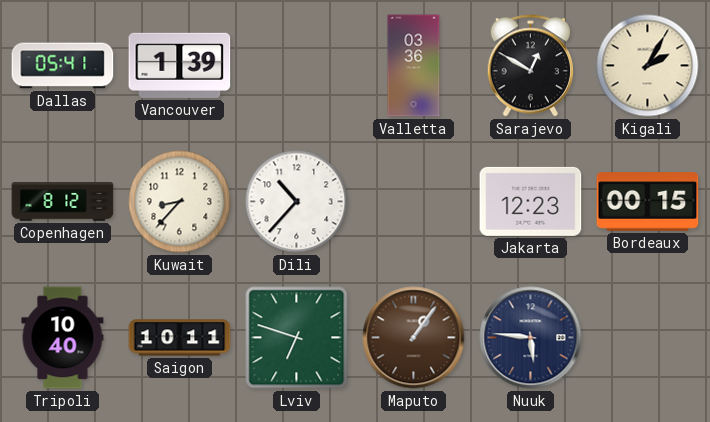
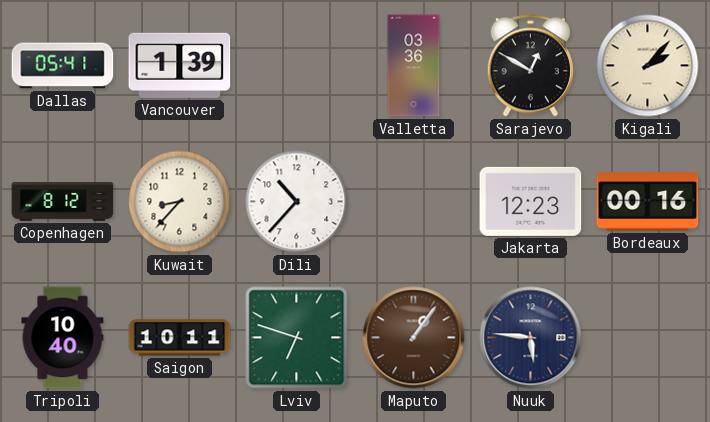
Kigali: 2:05 -> 2:07
Bordeaux: 00:15 -> 00:16
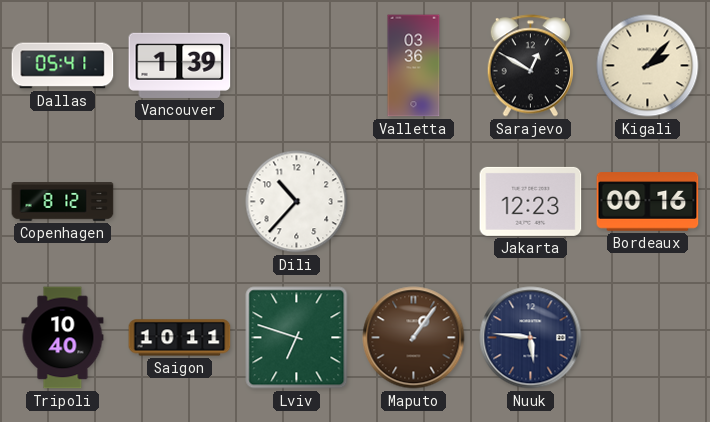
Kuwait: 8:37 -> none
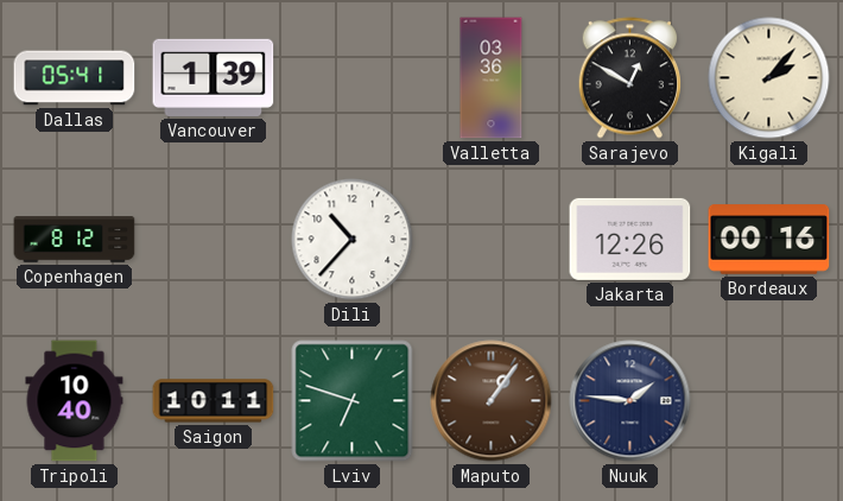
Jakarta: 12:23 -> 12:26
Nuuk: 5:46 -> 1:46
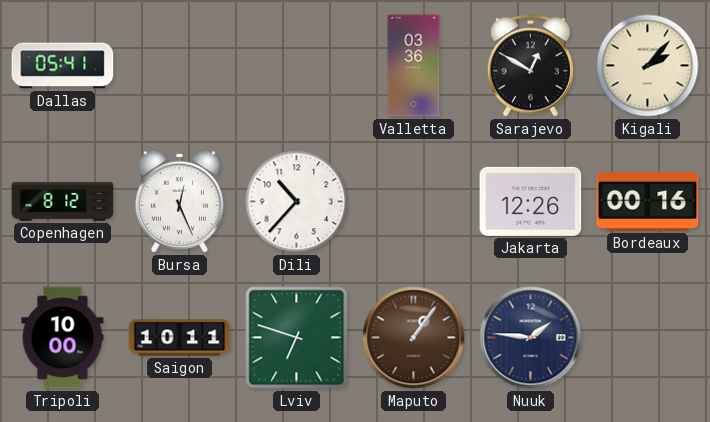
Vancouver: 1:39 -> none
Bursa: none -> 12:26
Tripoli: 10:40 -> 10:00
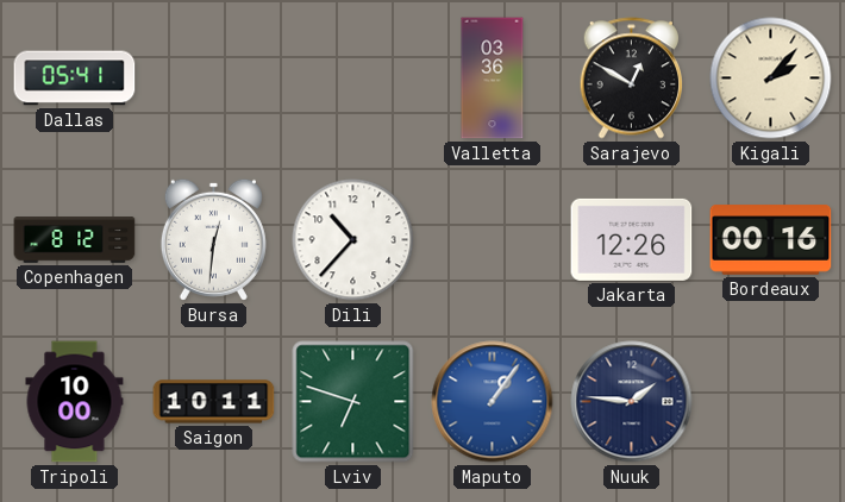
Bursa: 12:26 -> 12:31
Maputo dial: brown -> blue
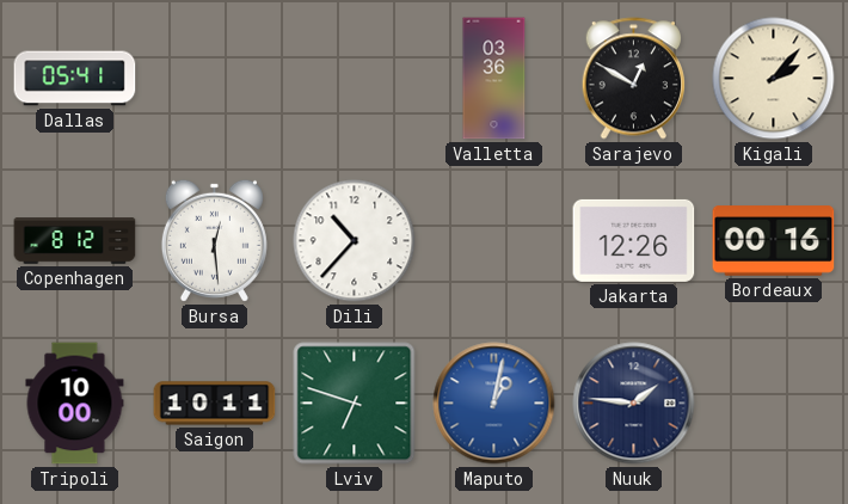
Bursa: 12:31 -> 12:29
Maputo: 1:06 -> 1:02
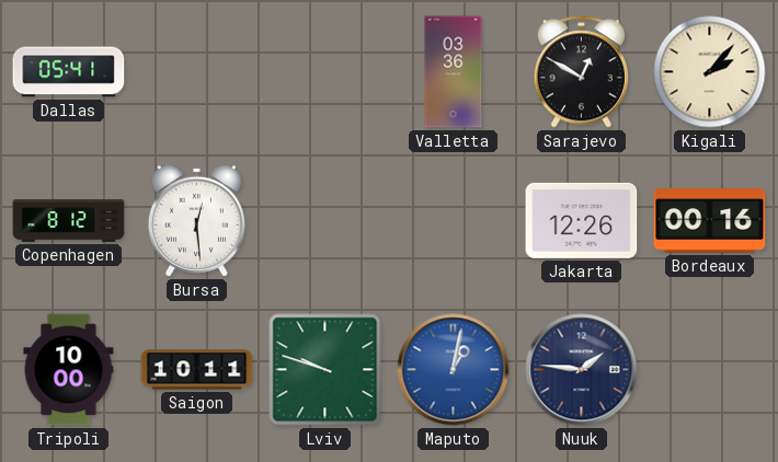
Dili: 10:37 -> none
Lviv: 6:48 -> 9:48
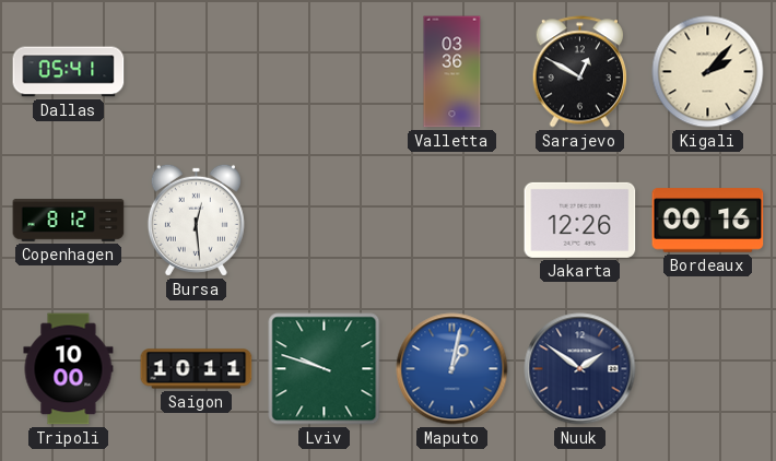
Nuuk: 1:46 -> 1:51
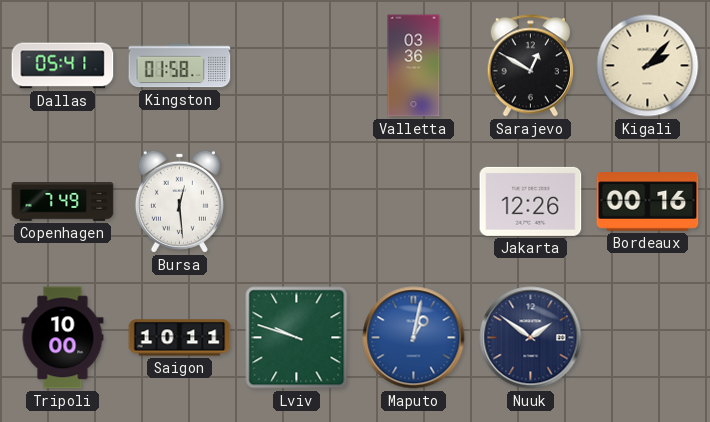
Kingston: none -> 01:58
Copenhagen: 8:12 -> 7:49
